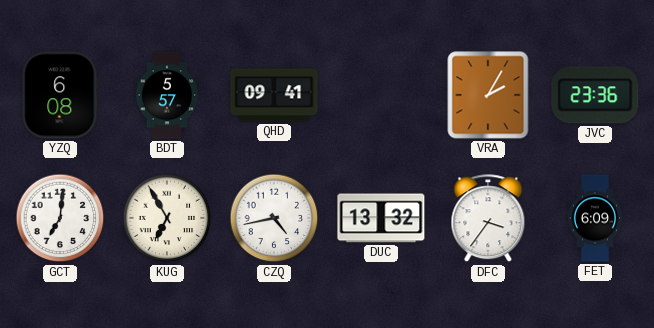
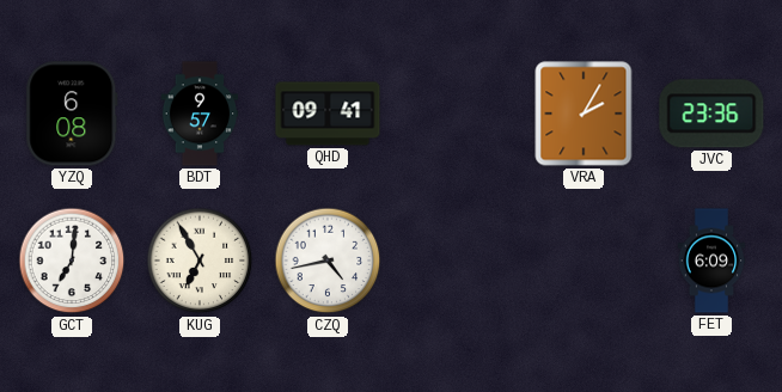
BDT: 5:57 -> 9:57
DUC: 13:32 -> none
DFC: 3:36 -> none
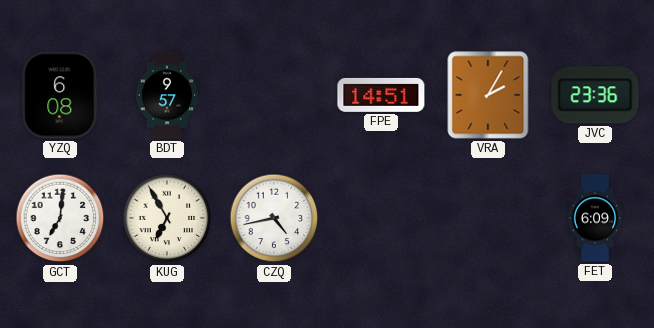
QHD: 09:41 -> none
FPE: none -> 14:51
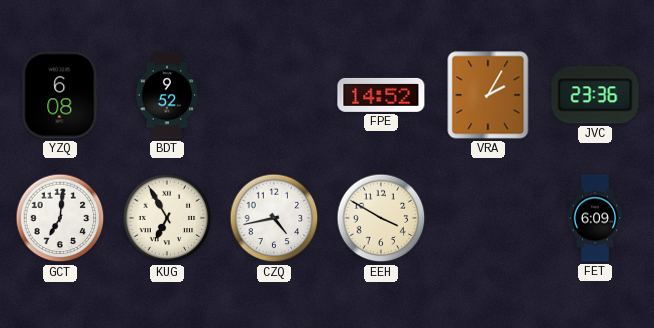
BDT: 9:57 -> 9:52
FPE: 14:51 -> 14:52
EEH: none -> 3:50
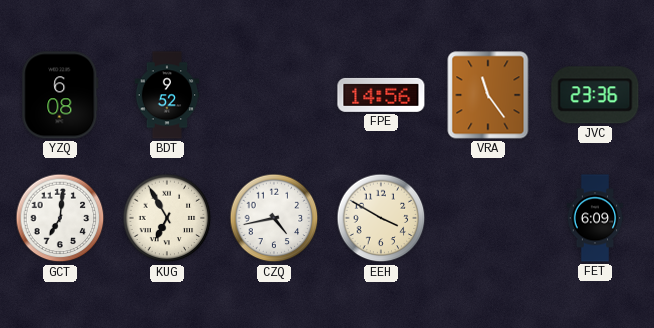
FPE: 14:52 -> 14:56
VRA: 2:05 -> 11:24
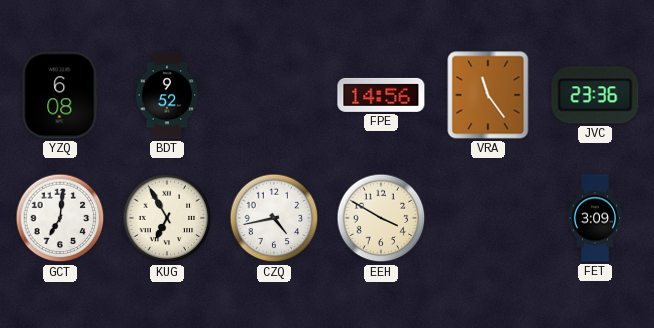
FET: 6:09 -> 3:09
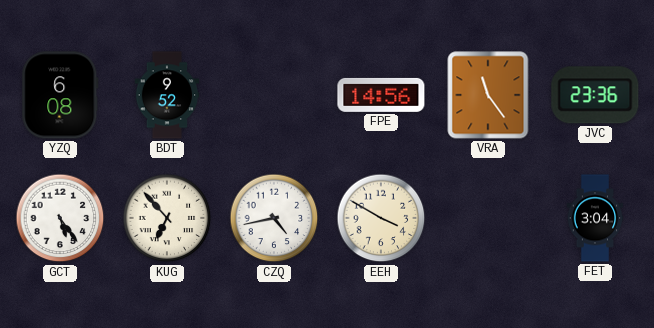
GCT: 7:01 -> 5:24
KUG: 6:55 -> 6:53
FET: 3:09 -> 3:04
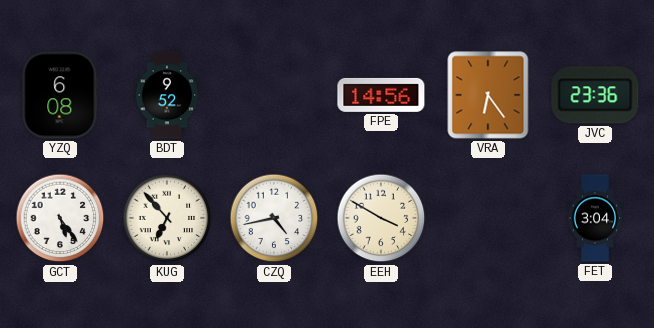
VRA: 11:24 -> 6:24
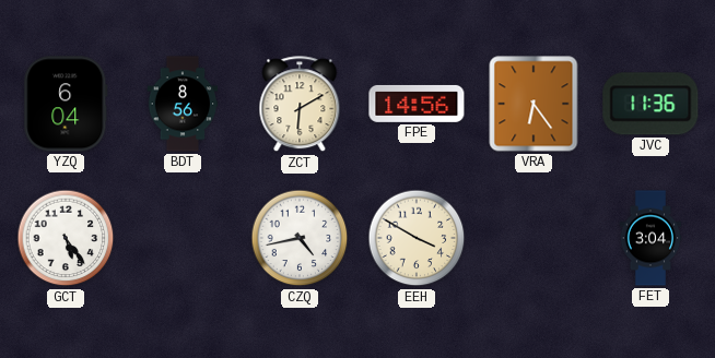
YZQ: 6:08 -> 6:04
BDT: 9:52 -> 8:56
ZCT: none -> 6:10
JVC: 23:36 -> 11:36
KUG: 6:53 -> none
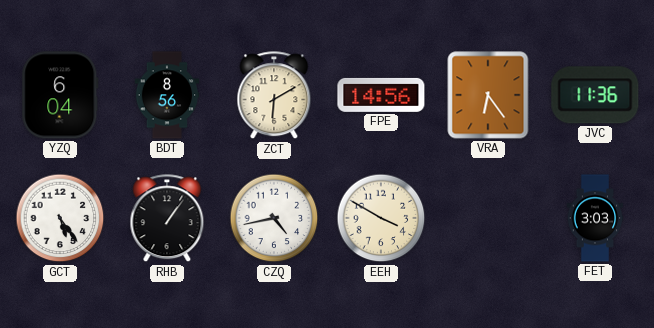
RHB: none -> 1:06
FET: 3:04 -> 3:03
